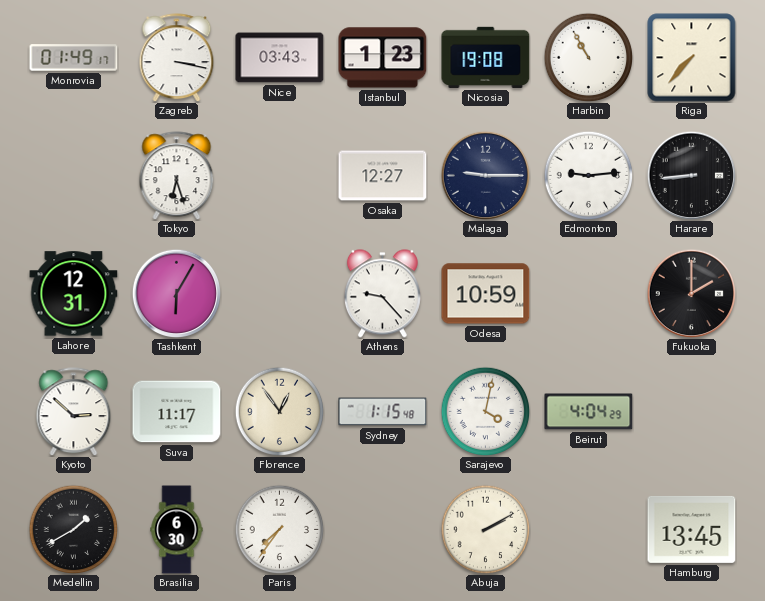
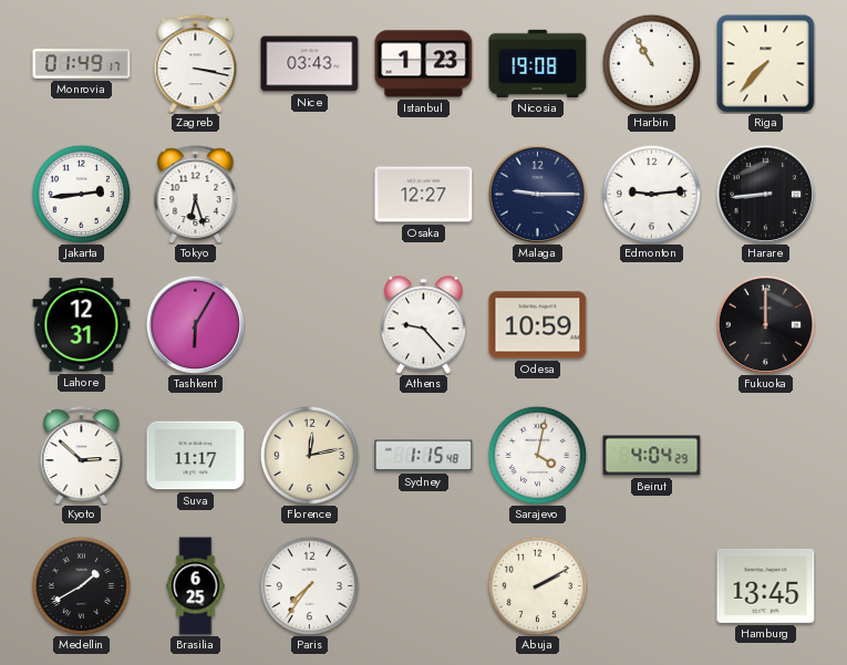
Jakarta: none -> 2:44
Fukuoka: 2:00 -> 12:00
Florence: 12:54 -> 12:13
Brasilia: 6:30 -> 6:25
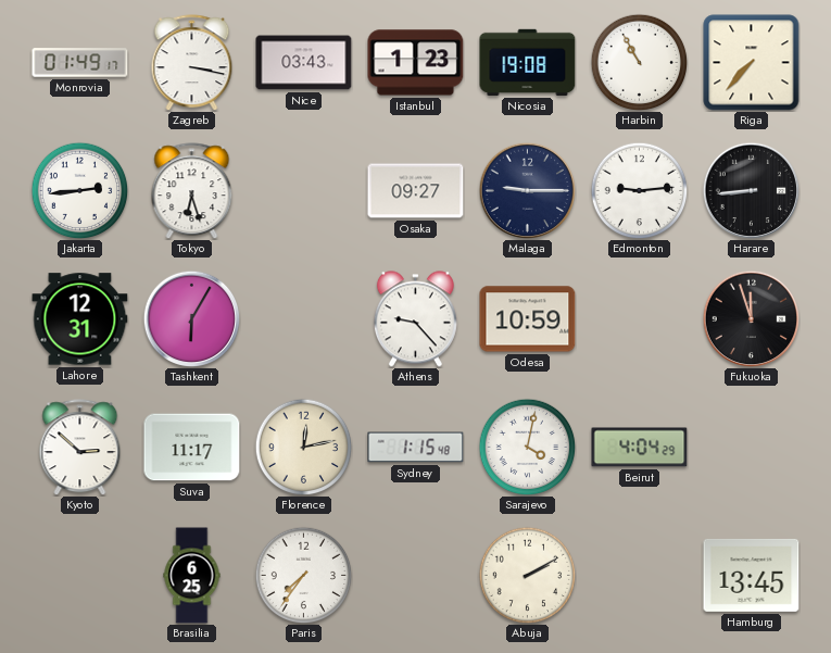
Osaka: 12:27 -> 09:27
Fukuoka: 12:00 -> 11:57
Medellin: 1:40 -> none
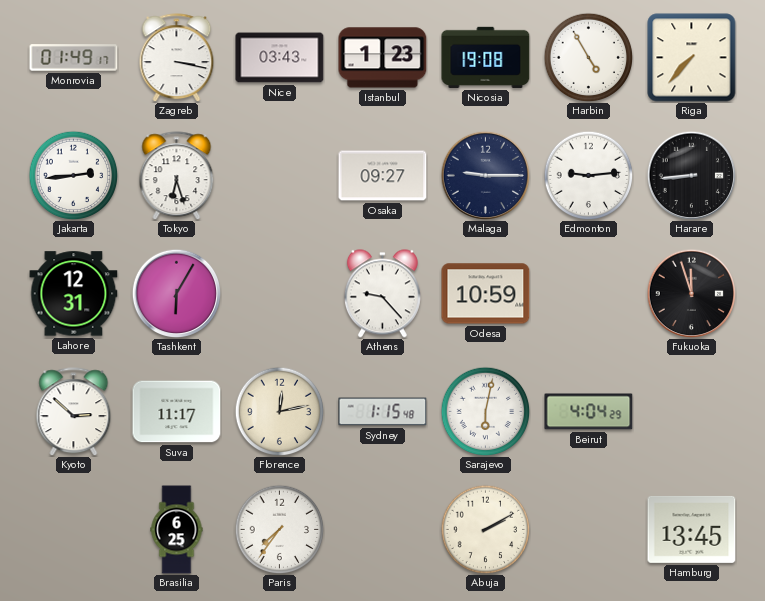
Harbin: 10:55 -> 4:55
Sarajevo: 4:02 -> 6:02
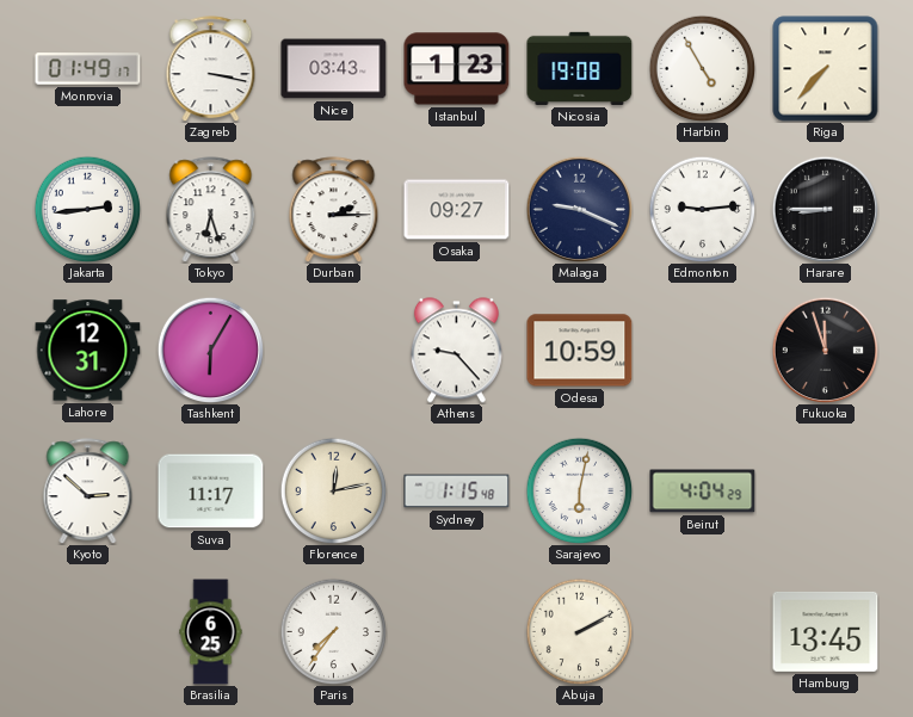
Durban: none -> 2:15
Malaga: 9:15 -> 9:19
Harare: 8:44 -> 8:45
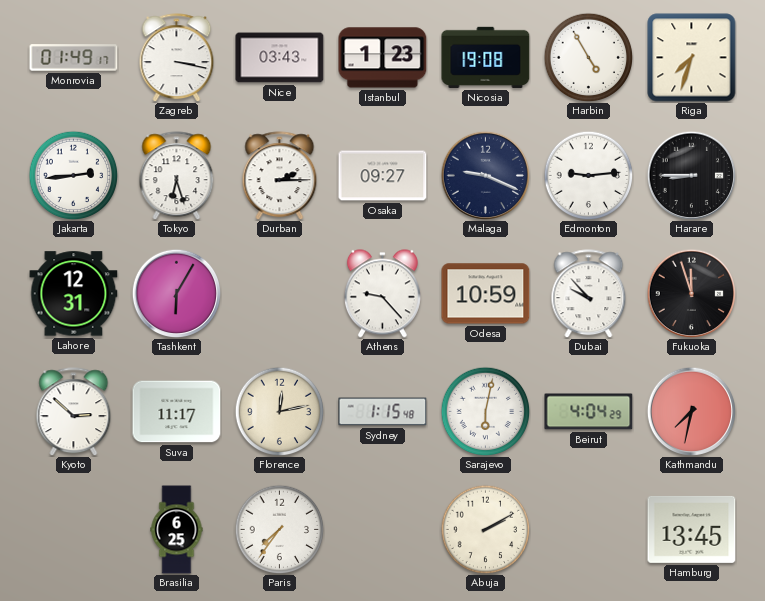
Riga: 7:37 -> 7:33
Dubai: none -> 9:53
Kathmandu: none -> 7:32
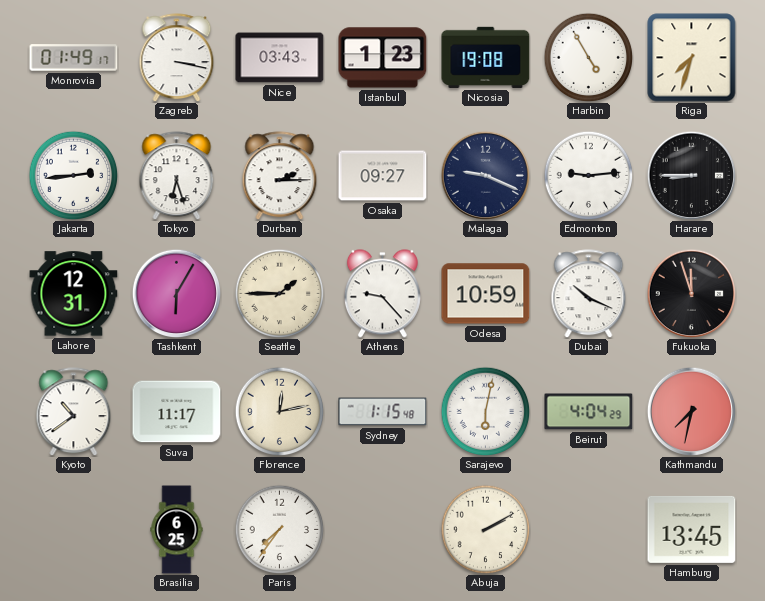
Seattle: none -> 1:45
Dubai: 9:53 -> 10:19
Kyoto: 2:52 -> 10:39
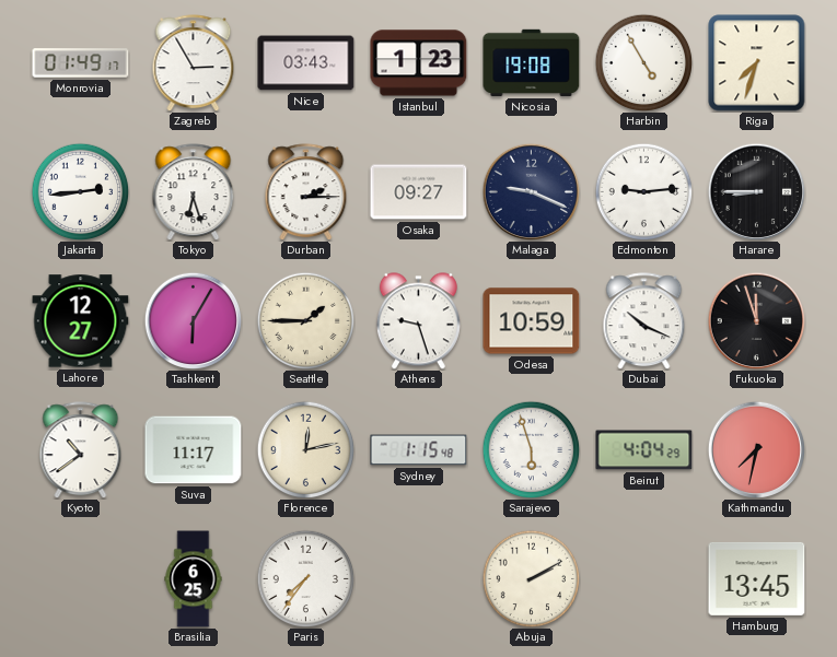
Zagreb: 3:17 -> 2:55
Lahore: 12:31 -> 12:27
Athens: 9:23 -> 9:27
Sarajevo: 6:02 -> 5:57
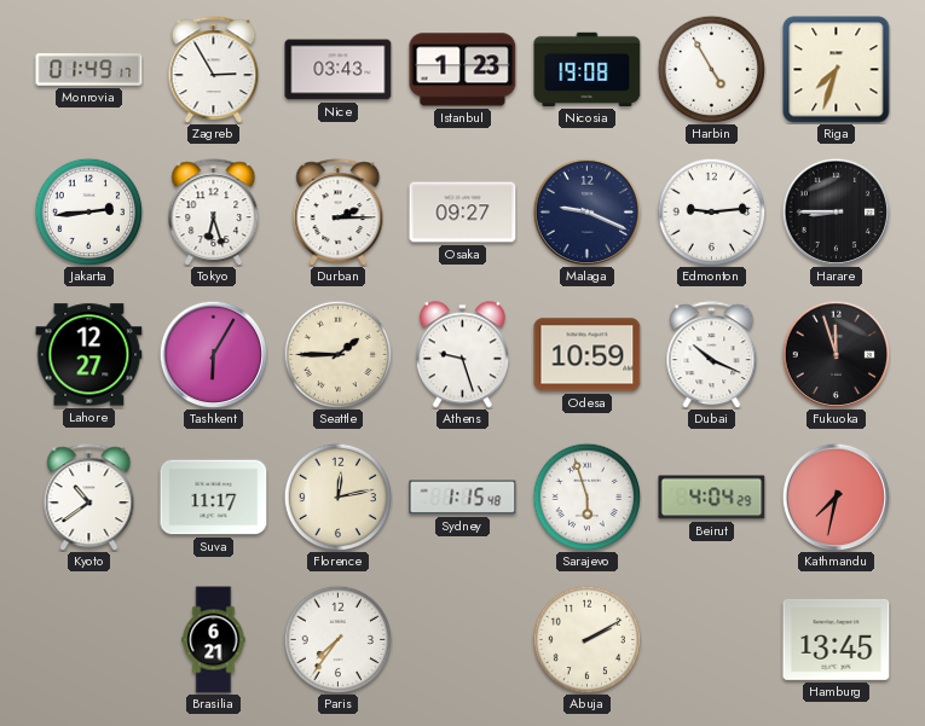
Brasilia: 6:25 -> 6:21
